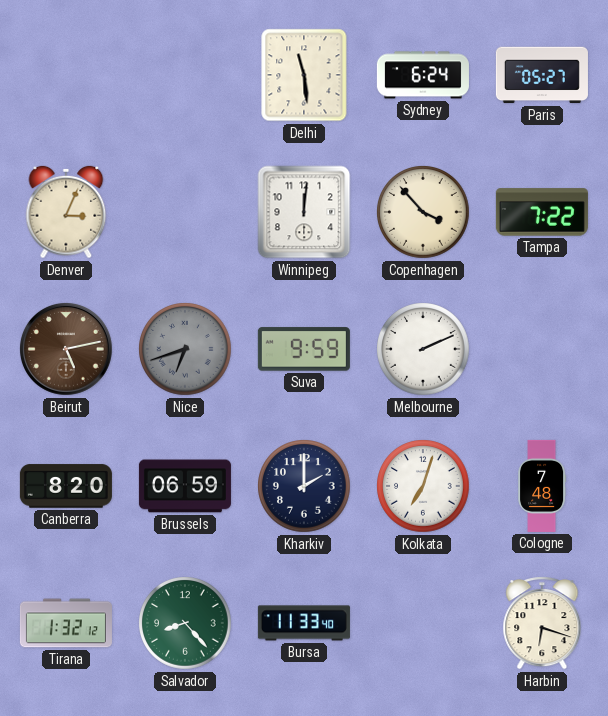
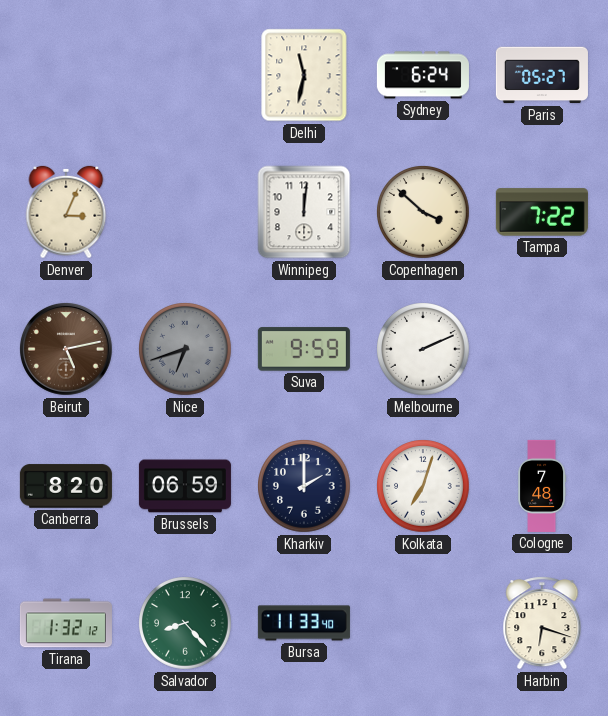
Delhi: 11:29 -> 11:32
Copenhagen: 3:53 -> 3:52
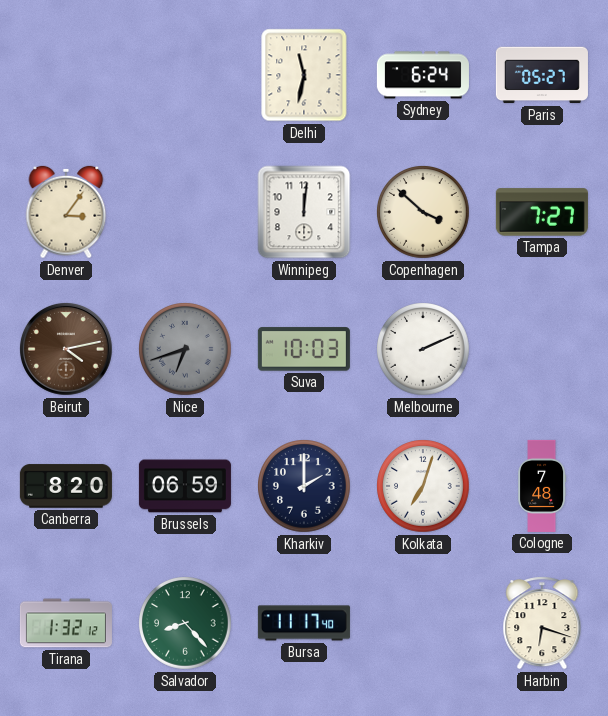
Denver: 3:04 -> 3:06
Tampa: 7:22 -> 7:27
Beirut: 5:13 -> 4:13
Suva: 9:59 -> 10:03
Bursa: 11:33 -> 11:17
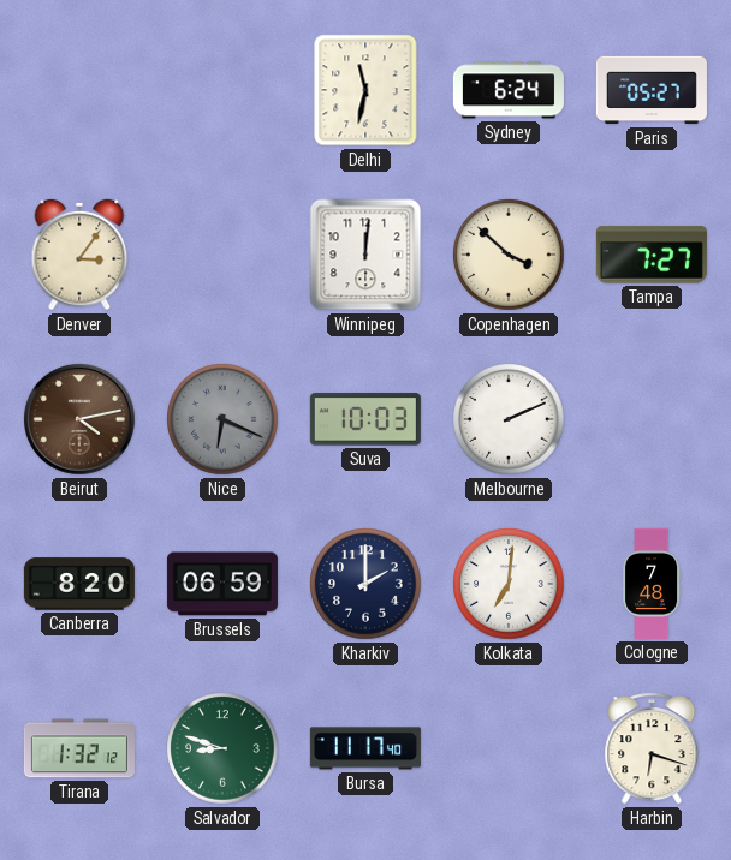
Nice: 6:42 -> 6:19
Kolkata: 7:03 -> 7:01
Salvador: 8:23 -> 8:48
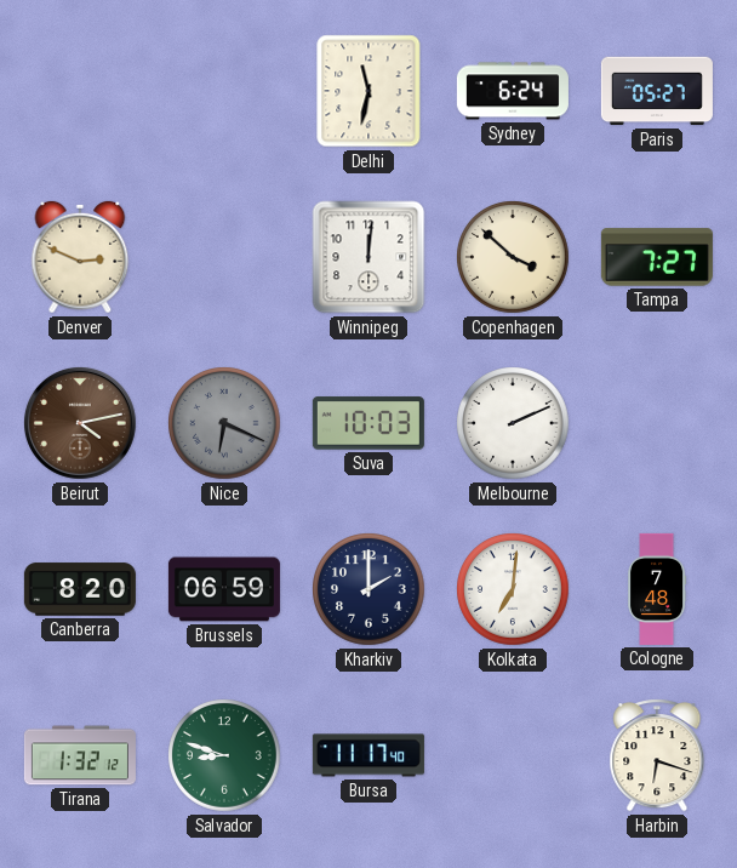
Denver: 3:06 -> 2:49
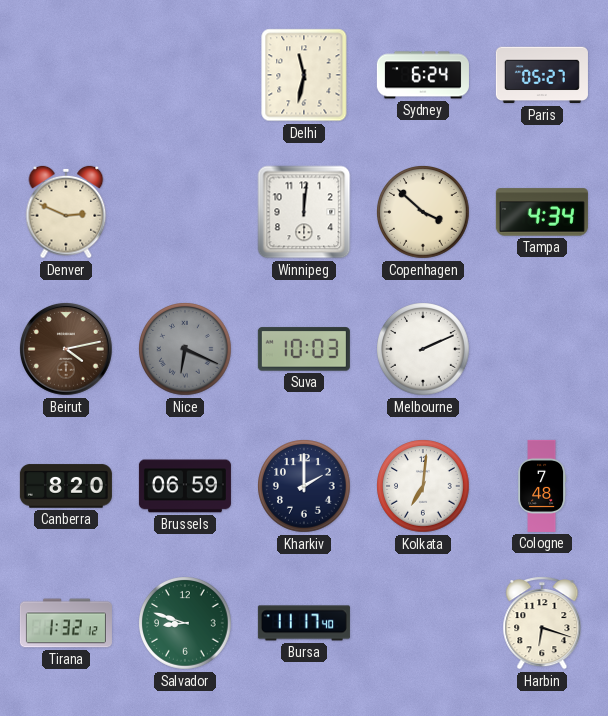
Tampa: 7:27 -> 4:34
